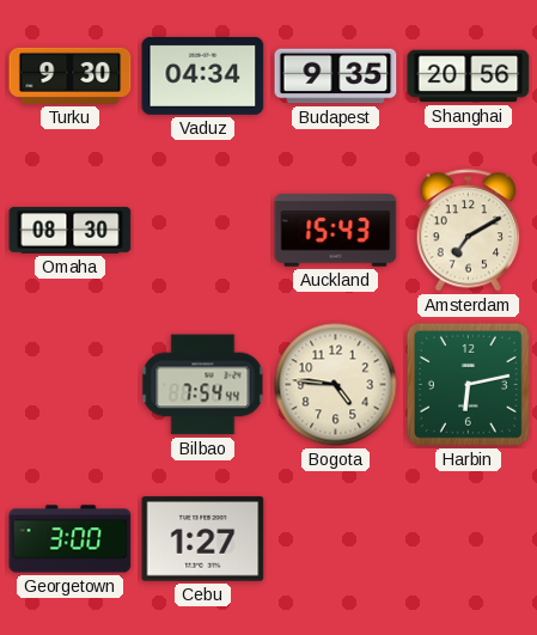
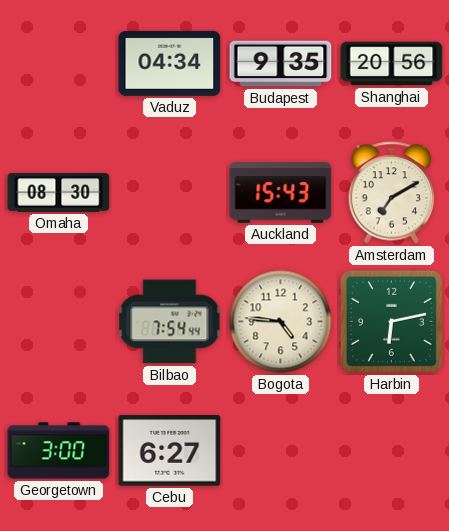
Turku: 9:30 -> none
Cebu: 1:27 -> 6:27
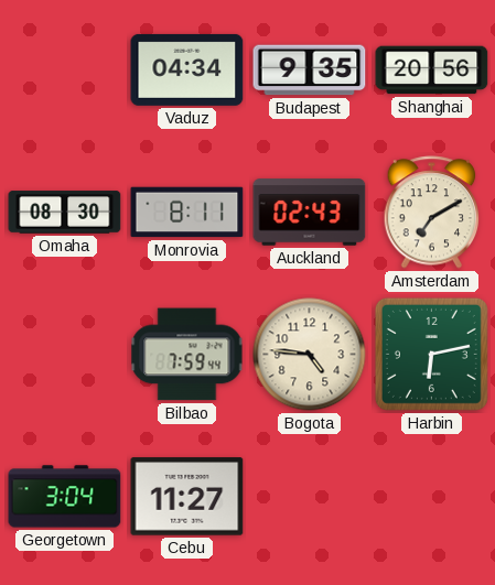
Monrovia: none -> 8:11
Auckland: 15:43 -> 02:43
Bilbao: 7:54 -> 7:59
Georgetown: 3:00 -> 3:04
Cebu: 6:27 -> 11:27
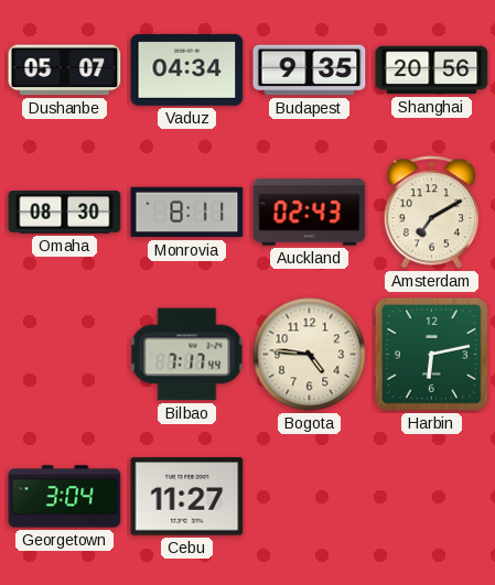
Dushanbe: none -> 05:07
Bilbao: 7:59 -> 7:17
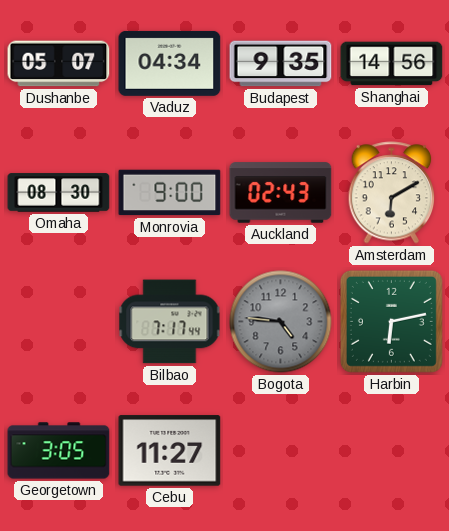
Shanghai: 20:56 -> 14:56
Monrovia: 8:11 -> 9:00
Amsterdam: 7:10 -> 6:10
Bogota dial: cream -> grey
Georgetown: 3:04 -> 3:05
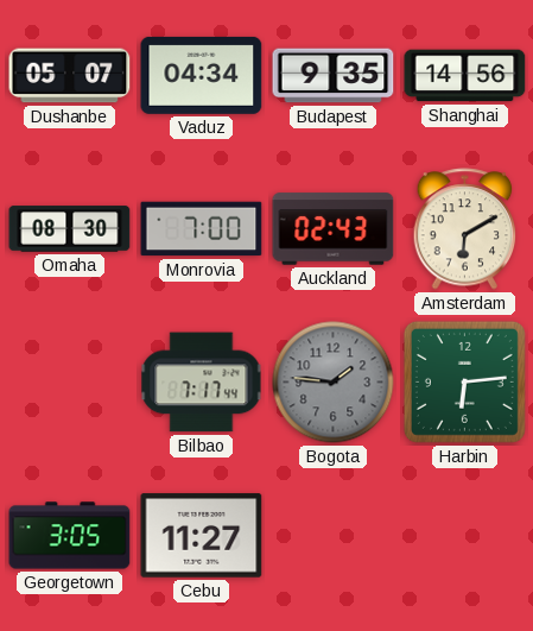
Monrovia: 9:00 -> 7:00
Bogota: 4:46 -> 1:46
Harbin: 6:13 -> 6:14
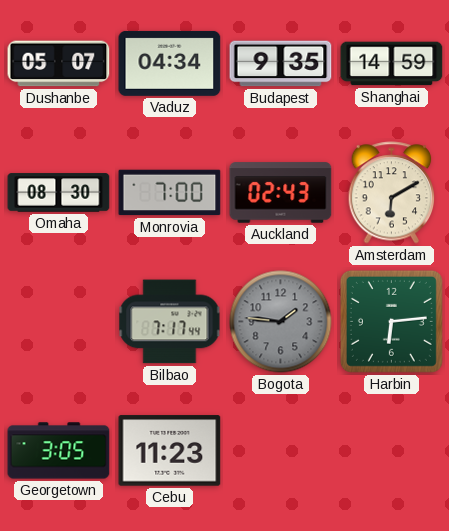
Shanghai: 14:56 -> 14:59
Cebu: 11:27 -> 11:23
